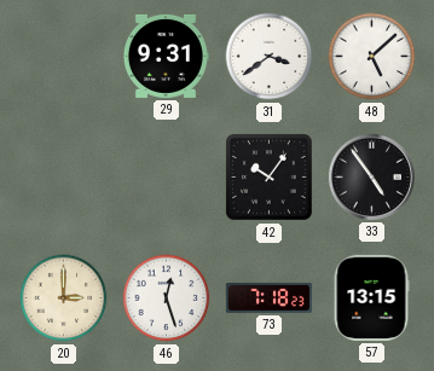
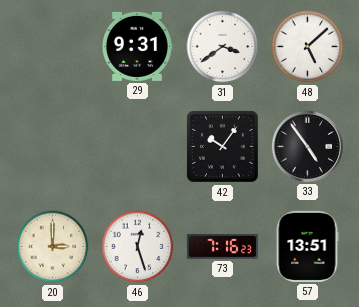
73: 7:18 -> 7:16
57: 13:15 -> 13:51
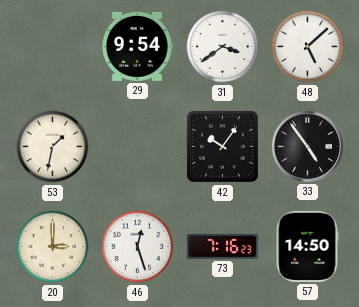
29: 9:31 -> 9:54
53: none -> 1:32
57: 13:51 -> 14:50
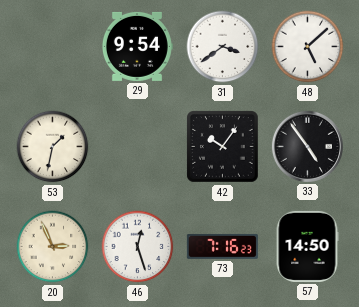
20: 3:00 -> 2:56
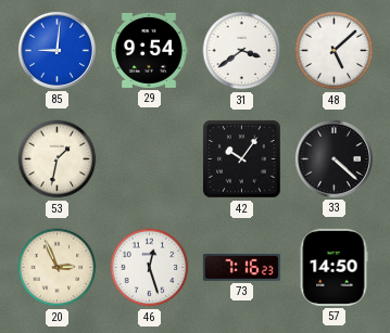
85: none -> 9:01
33: 4:54 -> 4:22
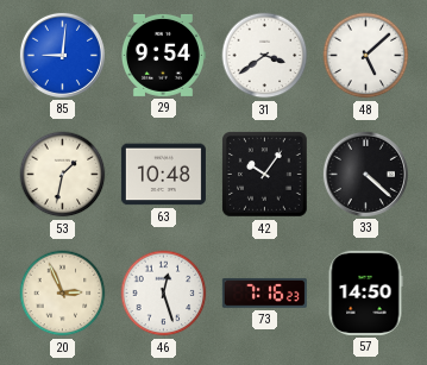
63: none -> 10:48
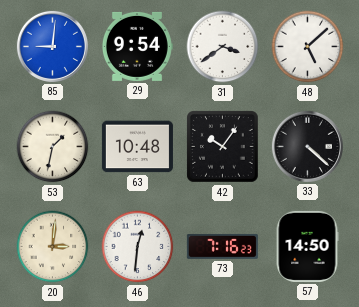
20: 2:56 -> 3:01
46: 12:27 -> 12:31
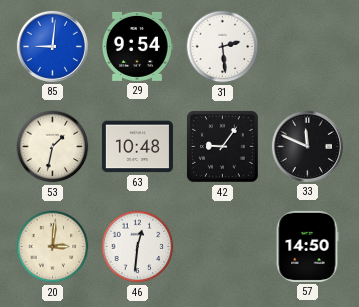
31: 3:39 -> 2:29
48: 5:08 -> none
42: 10:06 -> 9:06
33: 4:22 -> 11:49
73: 7:16 -> none
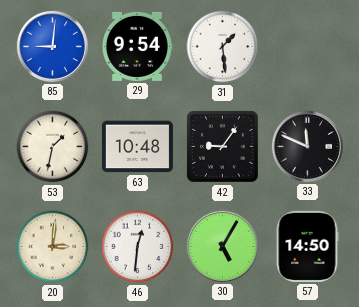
31: 2:29 -> 1:29
30: none -> 5:05
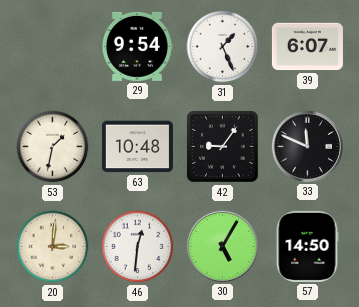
85: 9:01 -> none
31: 1:29 -> 1:26
39: none -> 6:07
